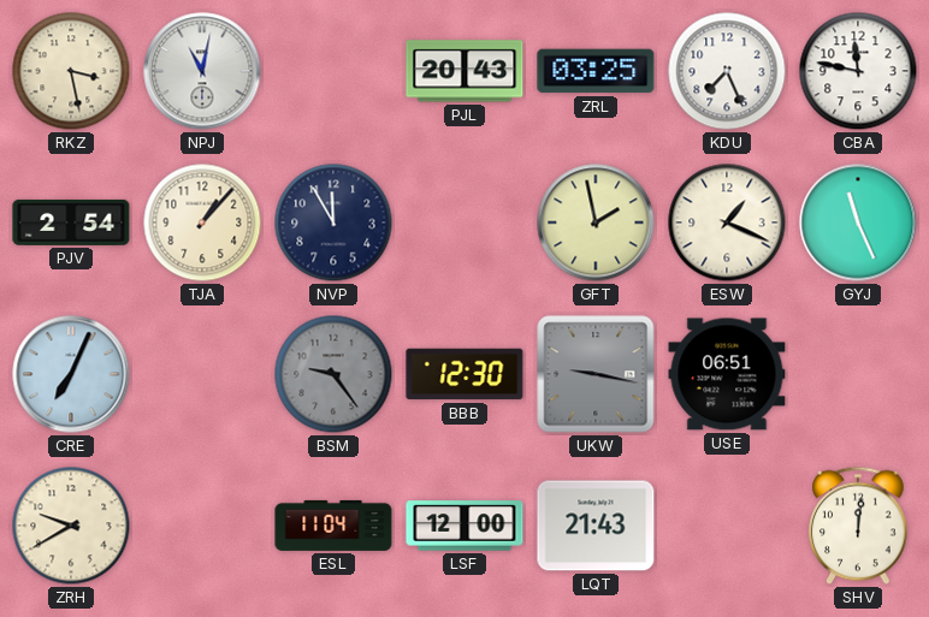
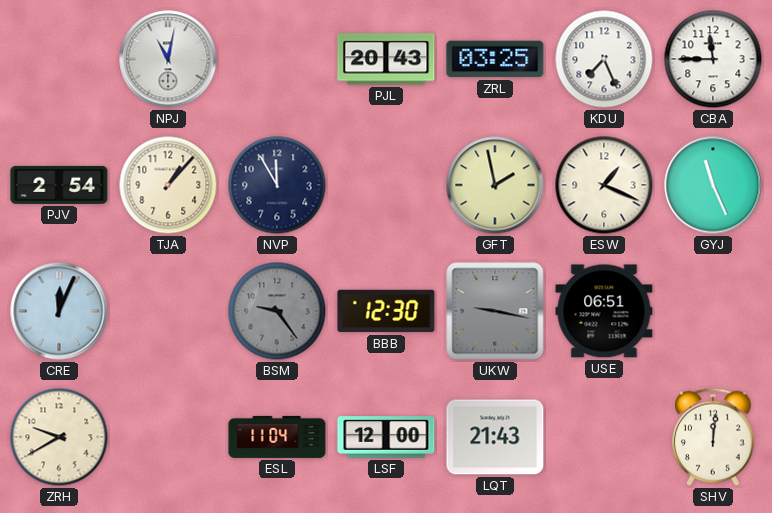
RKZ: 3:28 -> none
CBA: 11:47 -> 11:45
CRE: 7:04 -> 12:04
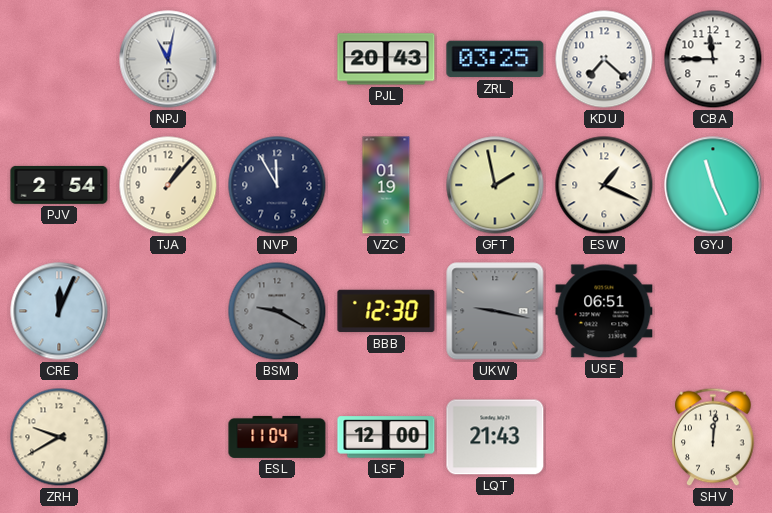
KDU: 7:26 -> 7:22
VZC: none -> 01:19
BSM: 9:24 -> 9:20
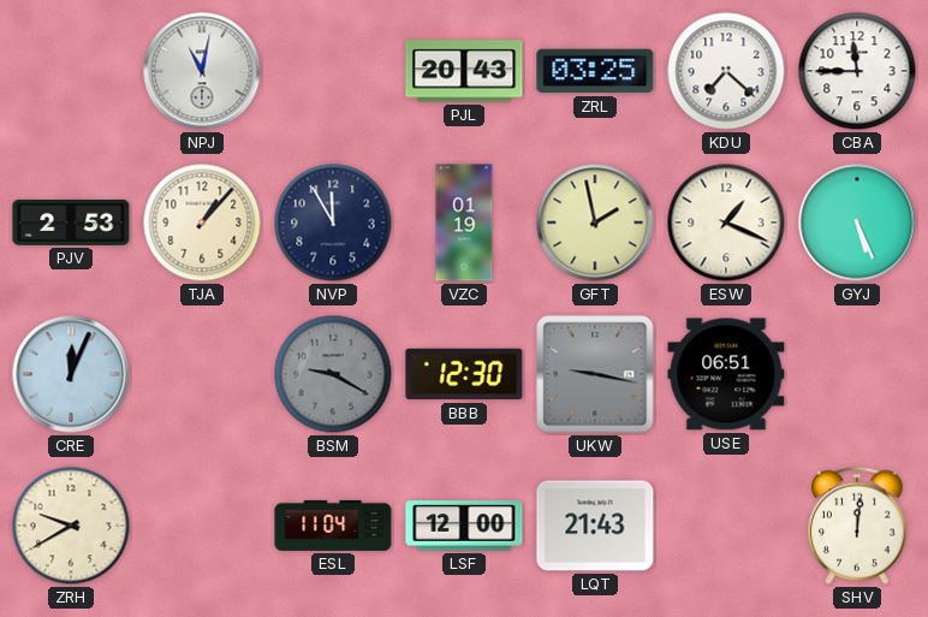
PJV: 2:54 -> 2:53
GYJ: 11:26 -> 5:26
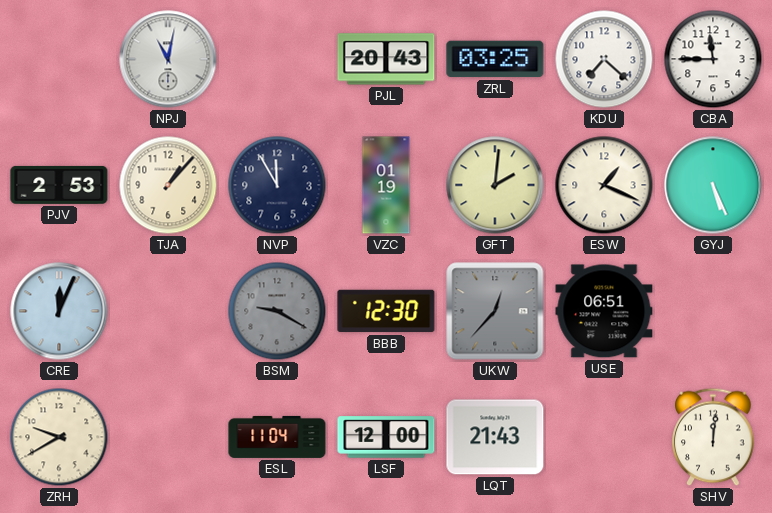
GFT: 1:58 -> 2:01
UKW: 9:17 -> 12:37
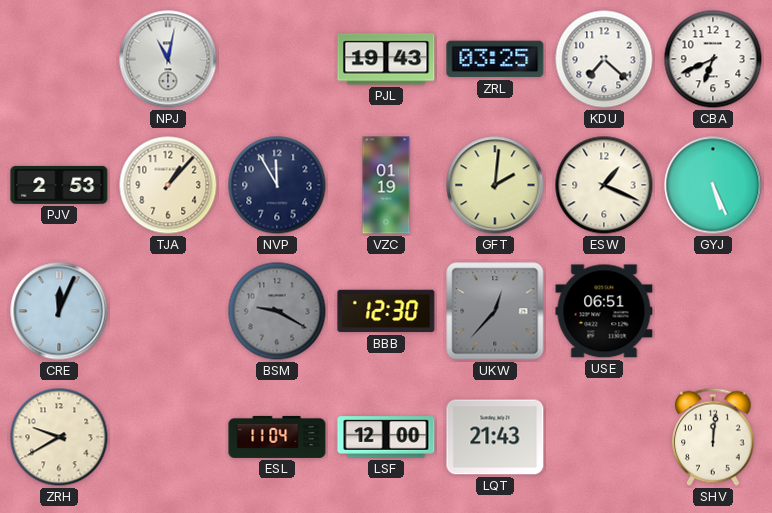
PJL: 20:43 -> 19:43
CBA: 11:45 -> 6:41
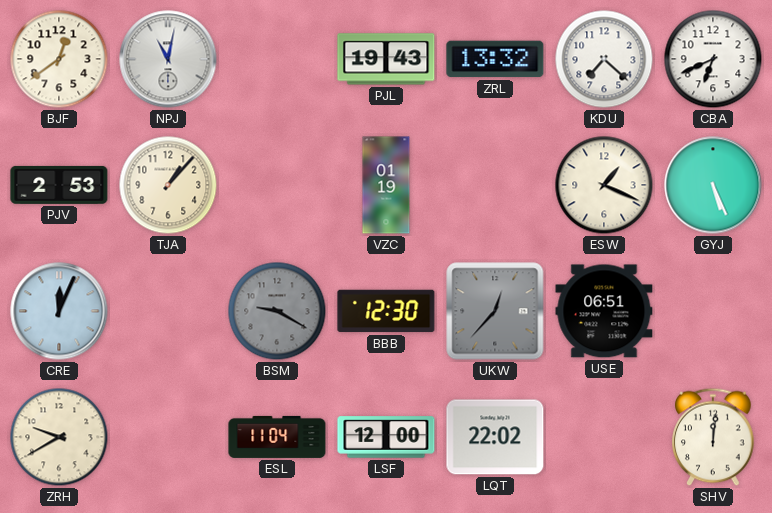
BJF: none -> 12:39
ZRL: 03:25 -> 13:32
NVP: 11:55 -> none
GFT: 2:01 -> none
LQT: 21:43 -> 22:02
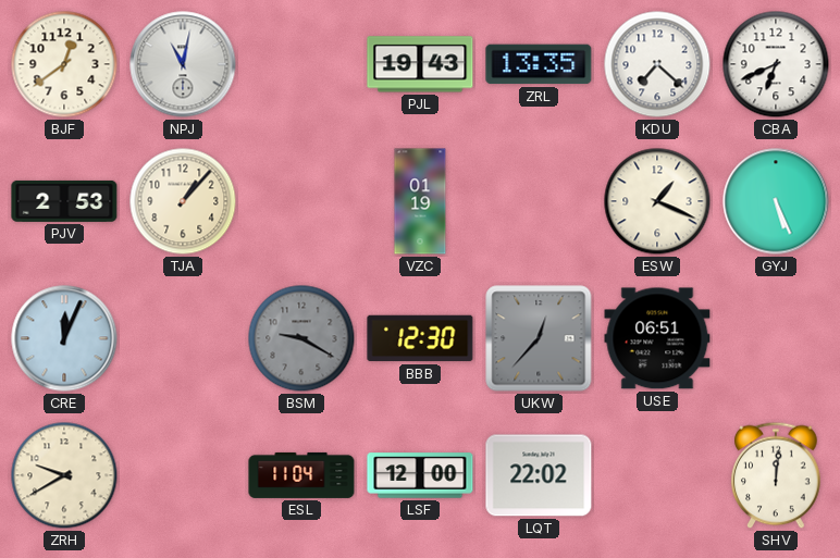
ZRL: 13:32 -> 13:35
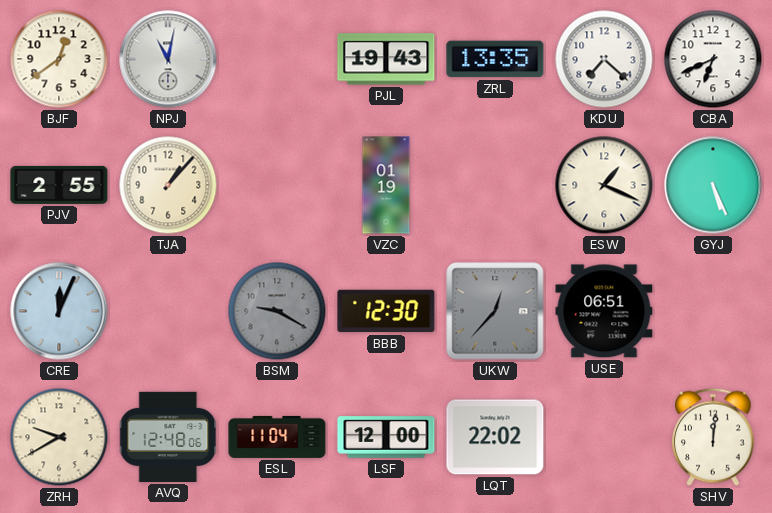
PJV: 2:53 -> 2:55
AVQ: none -> 12:48
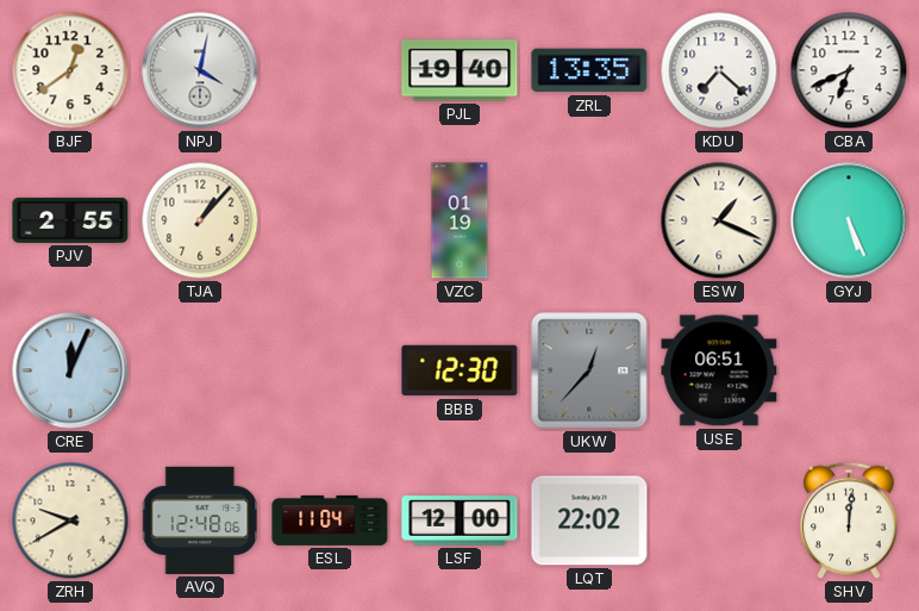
NPJ: 11:02 -> 4:02
PJL: 19:43 -> 19:40
BSM: 9:20 -> none
